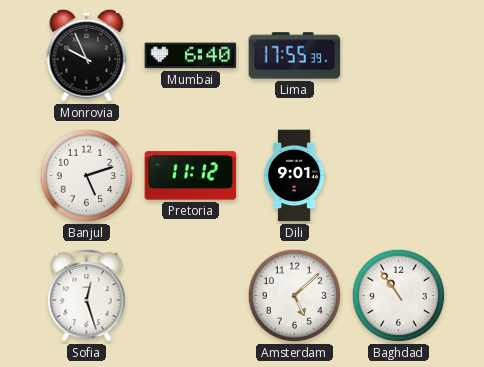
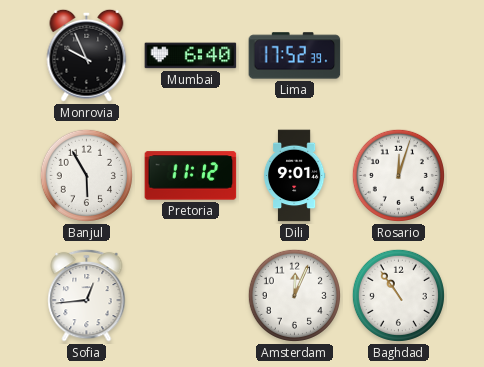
Lima: 17:55 -> 17:52
Banjul: 5:12 -> 5:55
Rosario: none -> 12:03
Sofia: 12:27 -> 12:44
Amsterdam: 5:08 -> 12:04
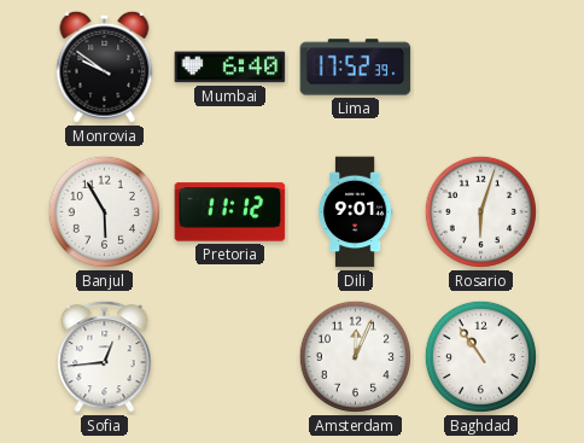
Monrovia: 9:56 -> 9:51
Rosario: 12:03 -> 6:03
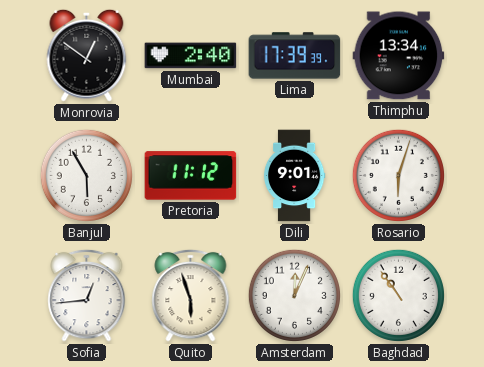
Monrovia: 9:51 -> 12:51
Mumbai: 6:40 -> 2:40
Lima: 17:52 -> 17:39
Thimphu: none -> 13:34
Quito: none -> 5:57
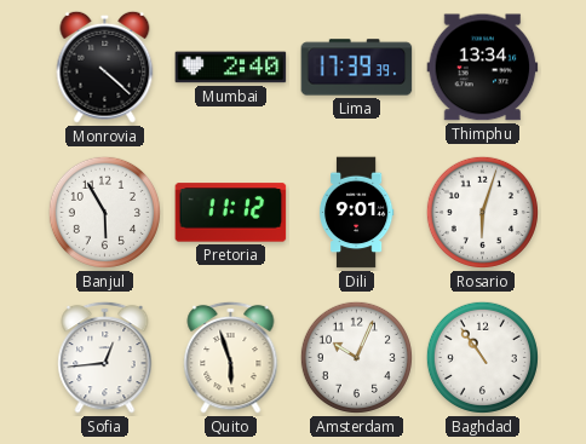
Monrovia: 12:51 -> 4:22
Amsterdam: 12:04 -> 10:04
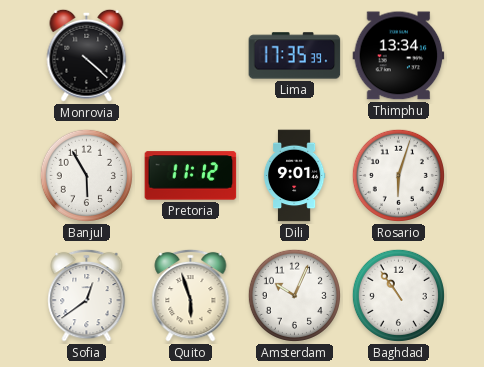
Mumbai: 2:40 -> none
Lima: 17:39 -> 17:35
Sofia: 12:44 -> 12:39
